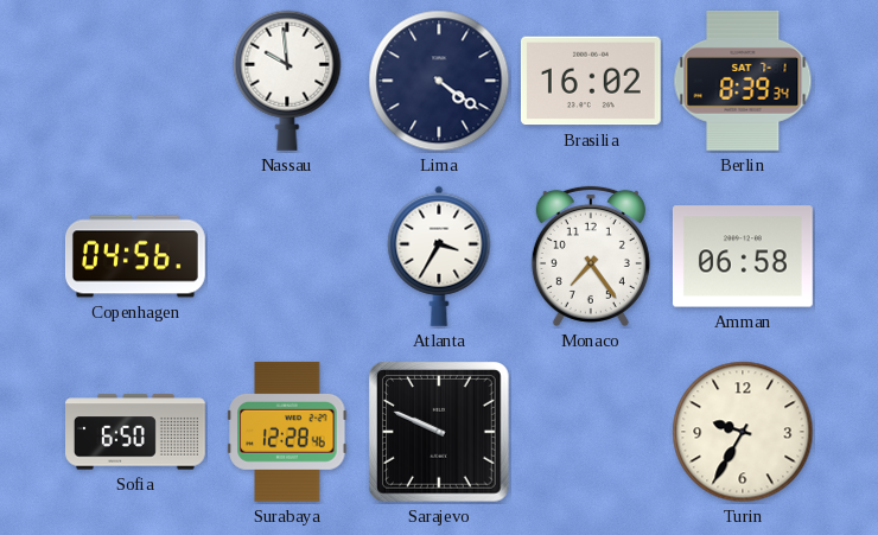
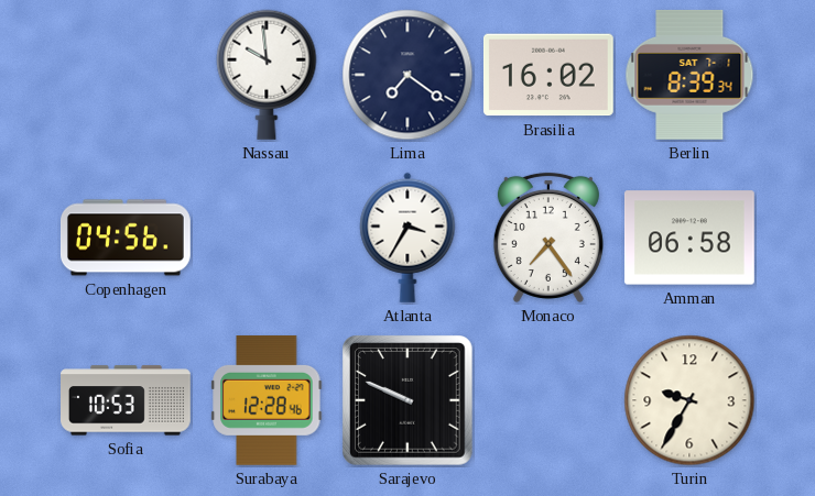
Lima: 4:21 -> 7:21
Sofia: 6:50 -> 10:53
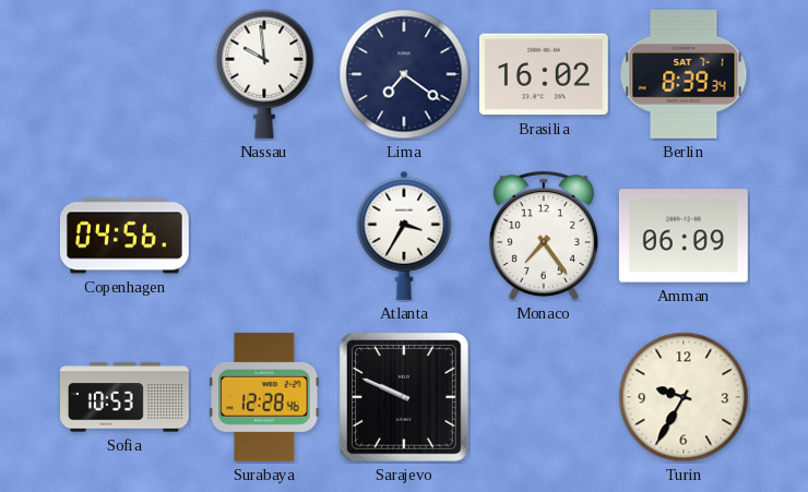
Amman: 06:58 -> 06:09
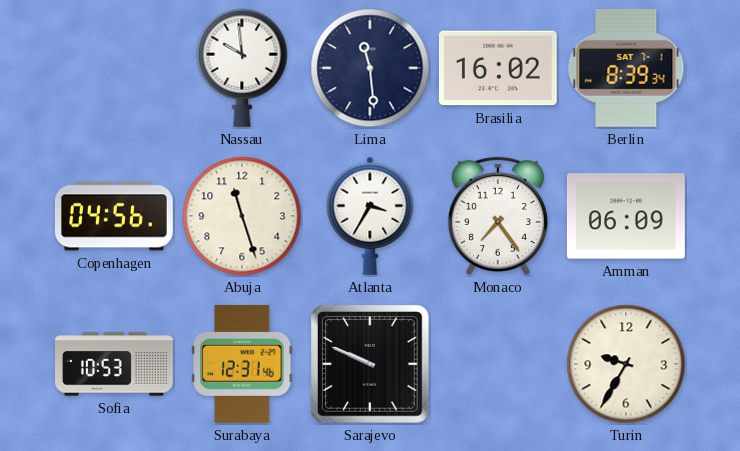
Lima: 7:21 -> 11:29
Abuja: none -> 11:27
Surabaya: 12:28 -> 12:31
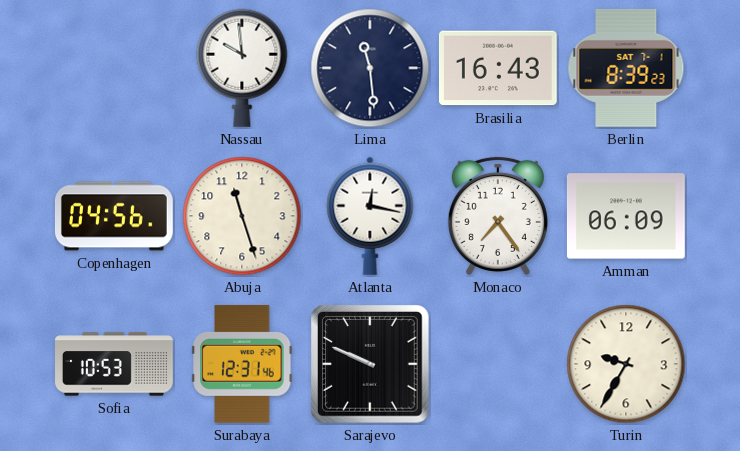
Brasilia: 16:02 -> 16:43
Berlin: 8:39:34 -> 8:39:23
Atlanta: 3:35 -> 12:17
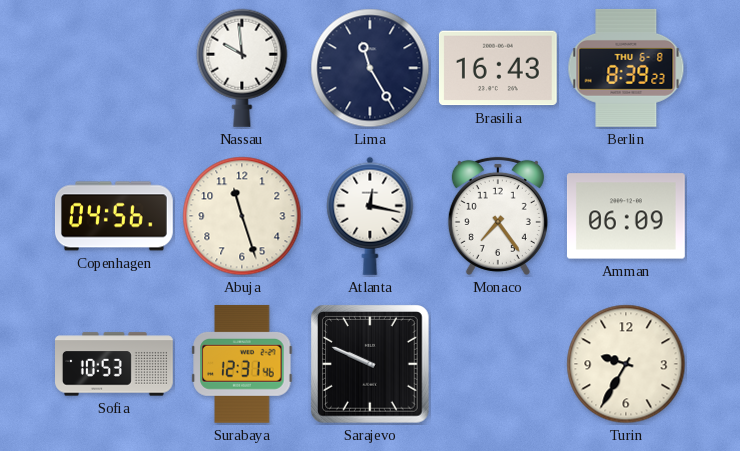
Lima: 11:29 -> 11:25
Berlin date: SAT 7-1 -> THU 6-8
